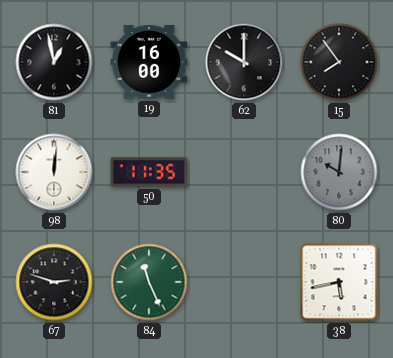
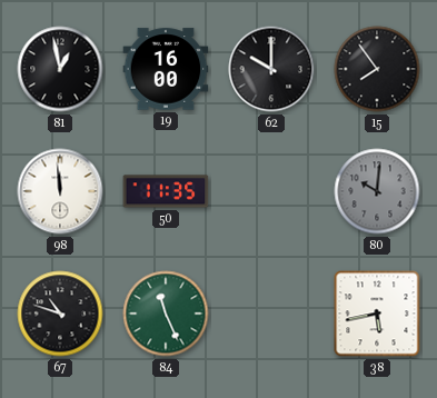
98: 12:01 -> 11:59
67: 2:48 -> 10:48
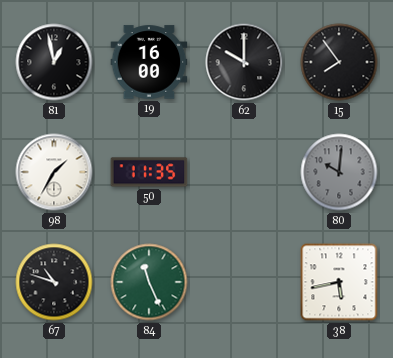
98: 11:59 -> 1:35
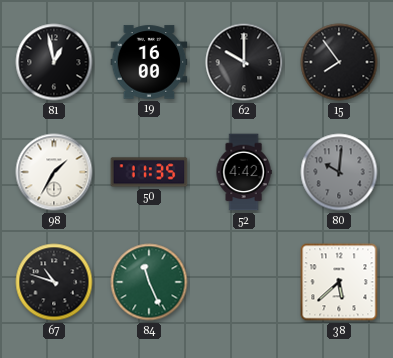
52: none -> 4:42
38: 5:43 -> 5:38
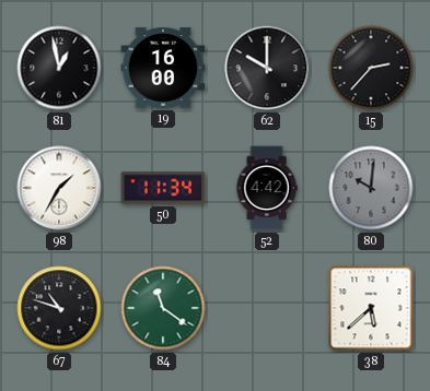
15: 7:54 -> 2:37
50: 11:35 -> 11:34
84: 11:26 -> 11:21
